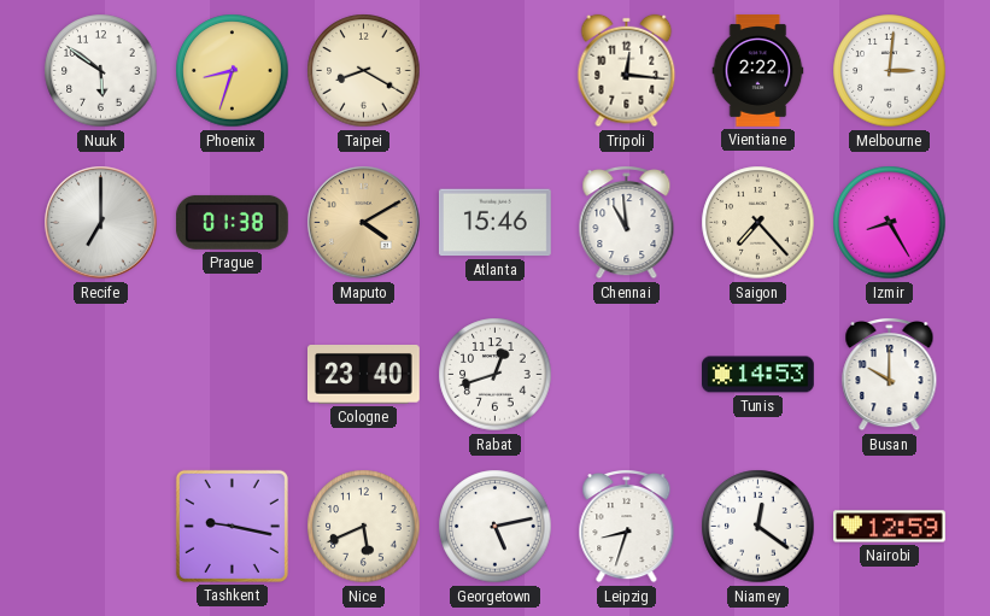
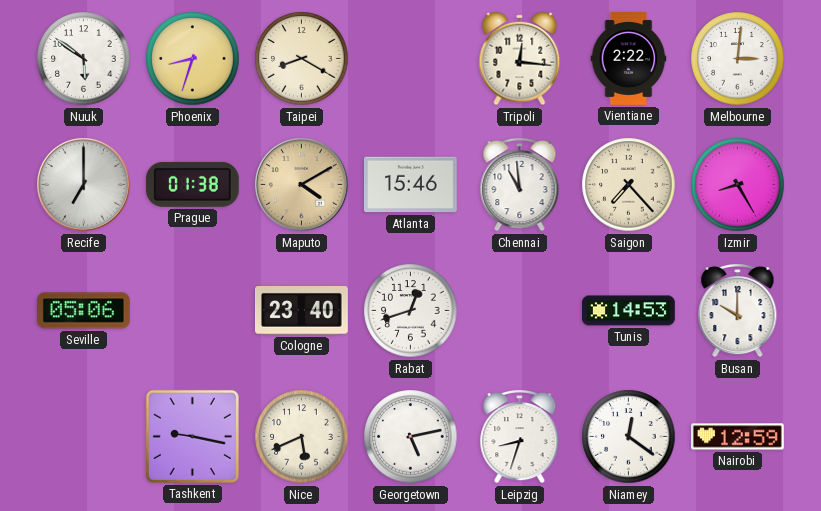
Seville: none -> 05:06
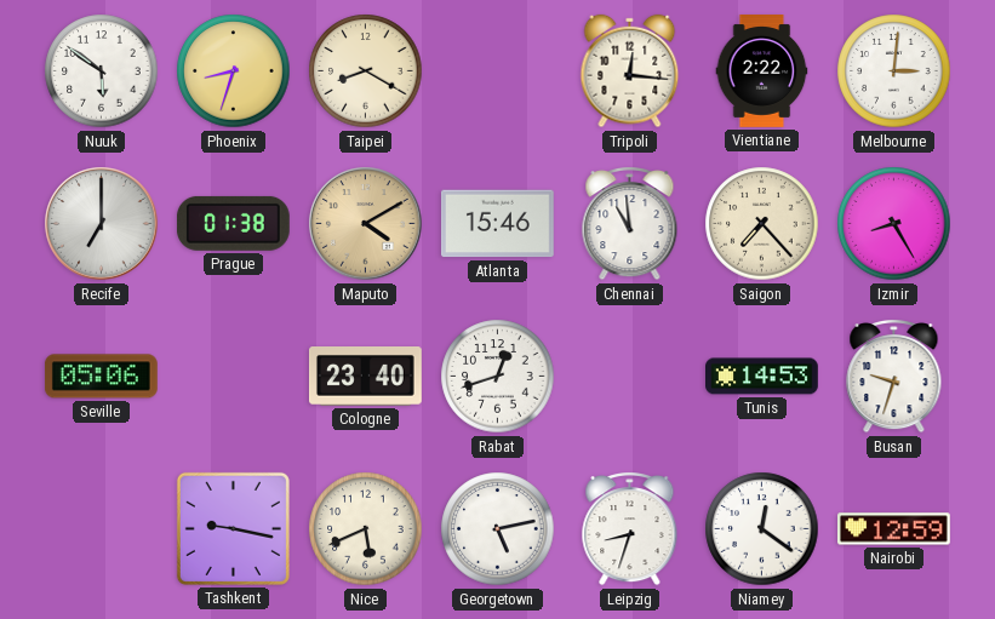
Busan: 10:00 -> 9:33
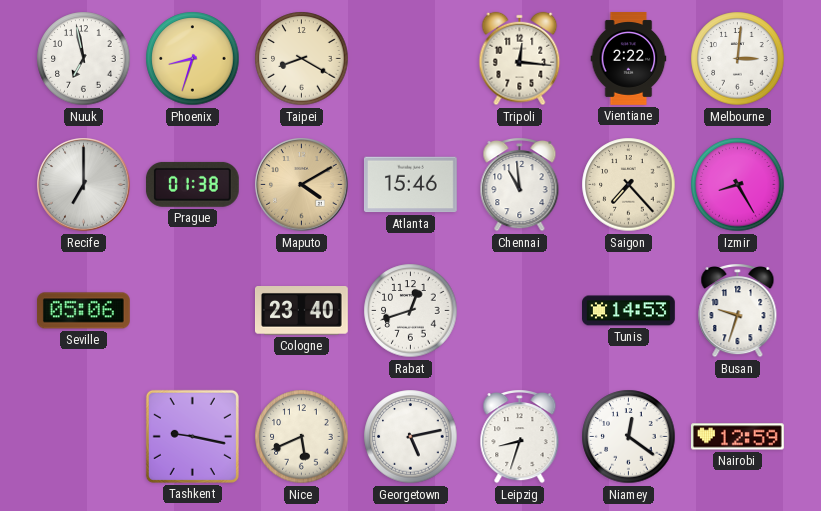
Nuuk: 5:51 -> 6:58
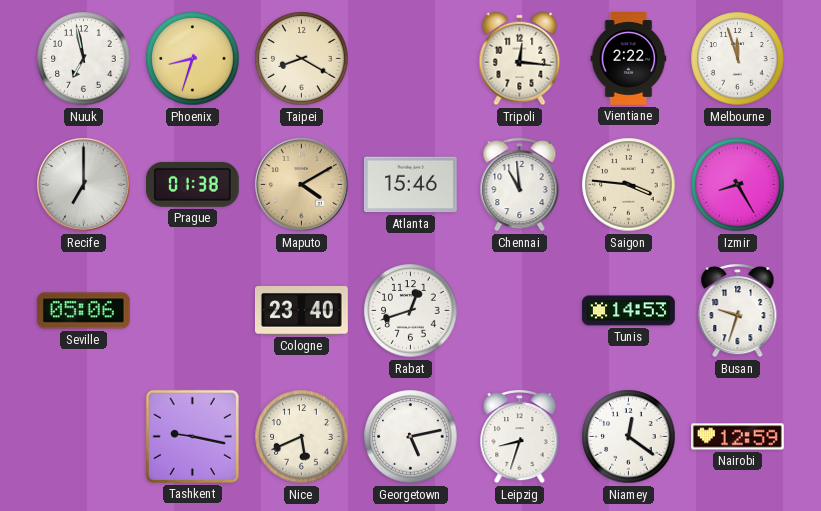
Melbourne: 3:01 -> 11:57
Saigon: 7:23 -> 3:46
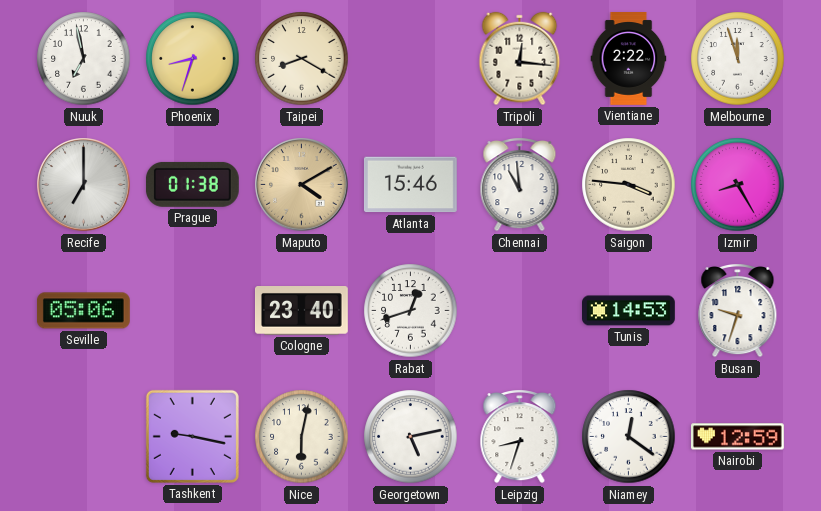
Nice: 5:41 -> 6:02
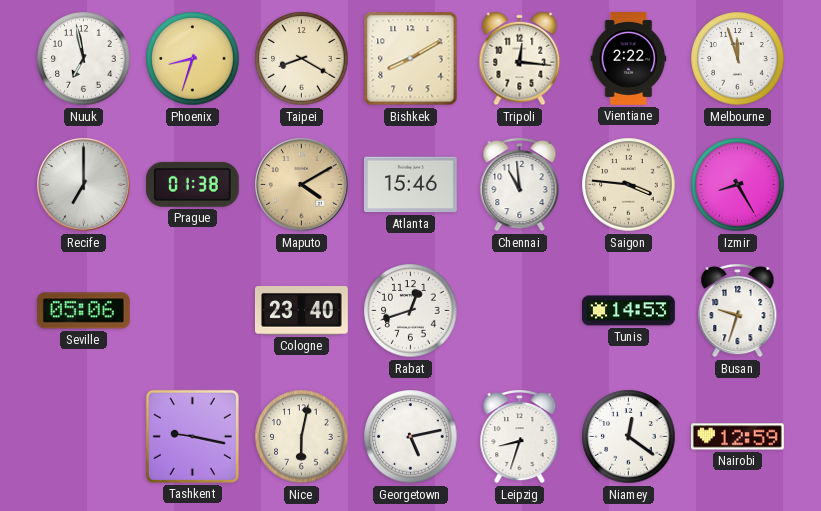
Bishkek: none -> 8:10
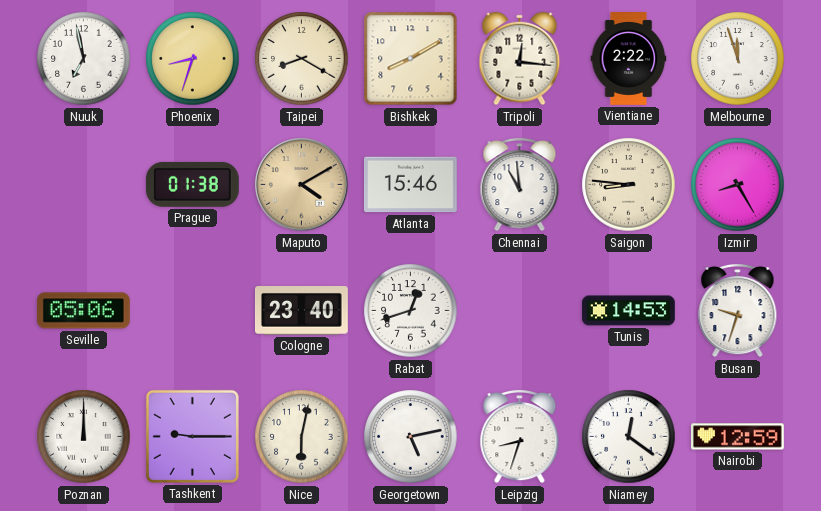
Recife: 7:00 -> none
Saigon: 3:46 -> 8:46
Poznan: none -> 12:00
Tashkent: 9:17 -> 9:15
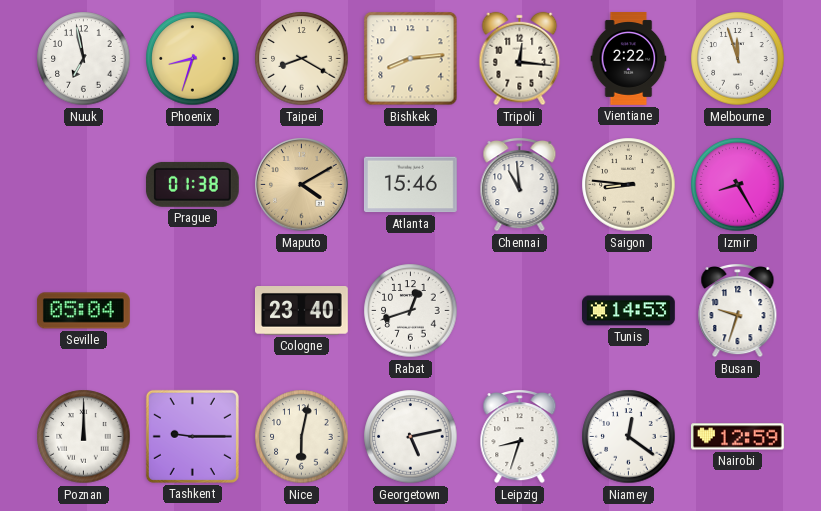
Bishkek: 8:10 -> 8:14
Seville: 05:06 -> 05:04
